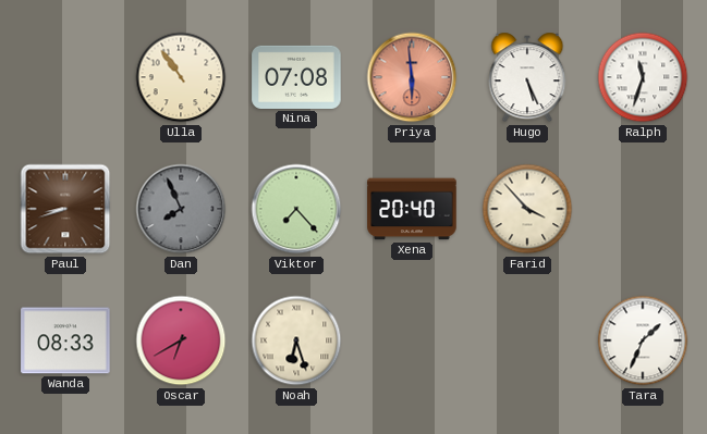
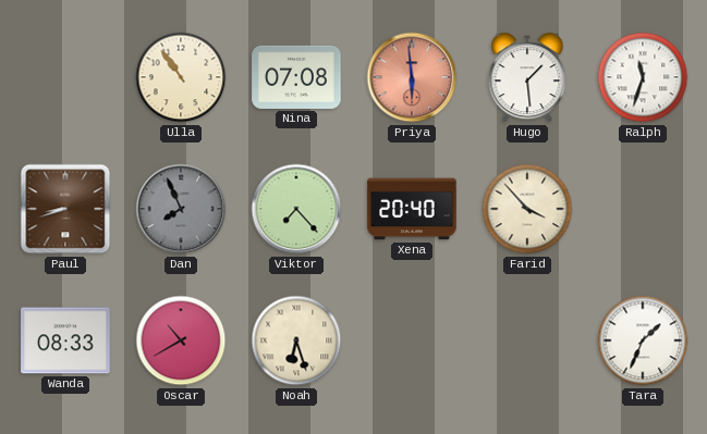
Hugo: 5:26 -> 1:29
Oscar: 6:40 -> 10:40
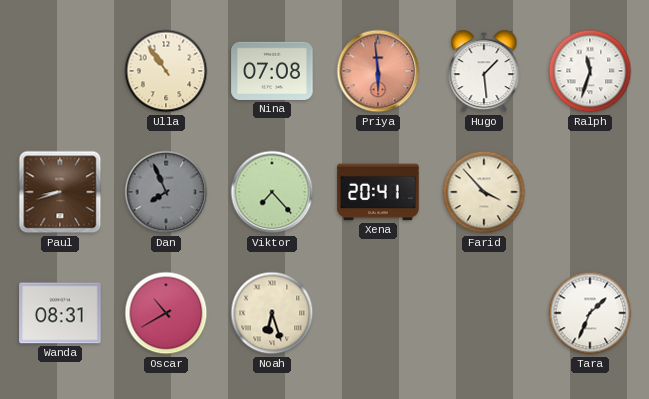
Xena: 20:40 -> 20:41
Wanda: 08:33 -> 08:31
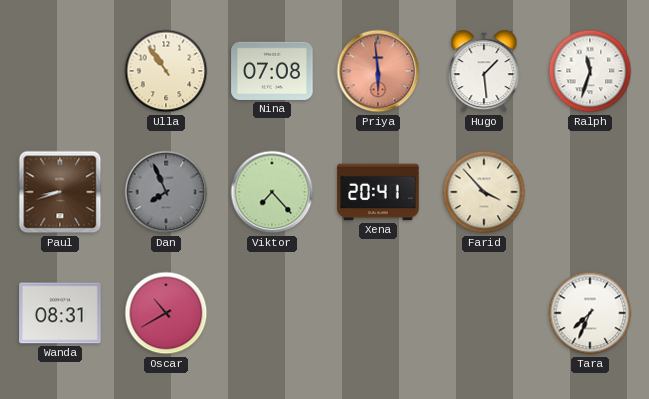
Noah: 6:27 -> none
Tara: 1:34 -> 7:34
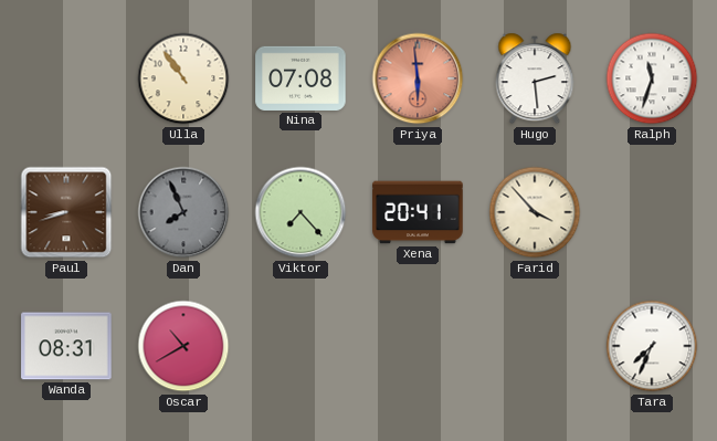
Hugo: 1:29 -> 2:29
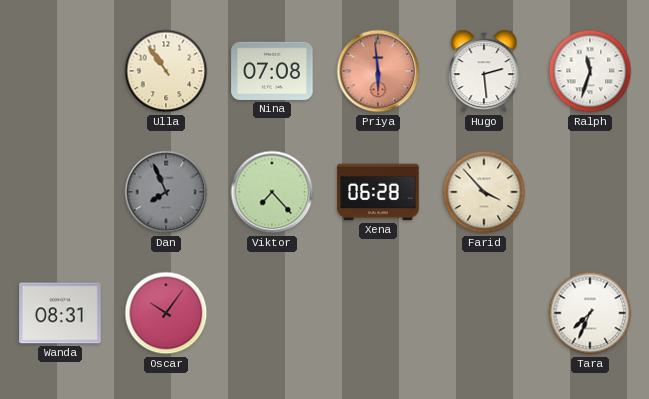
Paul: 8:42 -> none
Xena: 20:41 -> 06:28
Oscar: 10:40 -> 10:06
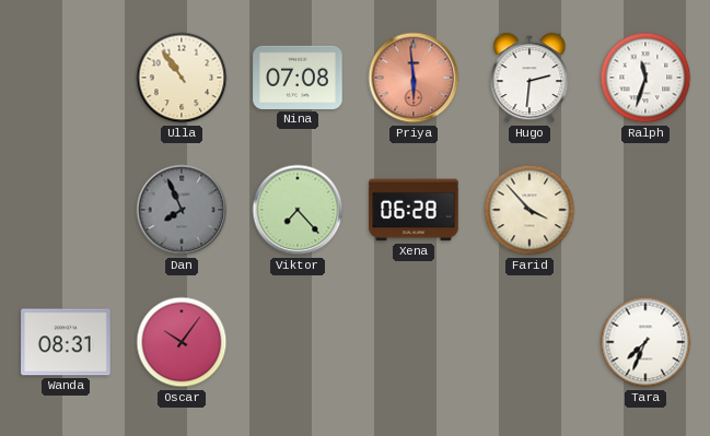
Hugo: 2:29 -> 2:31
